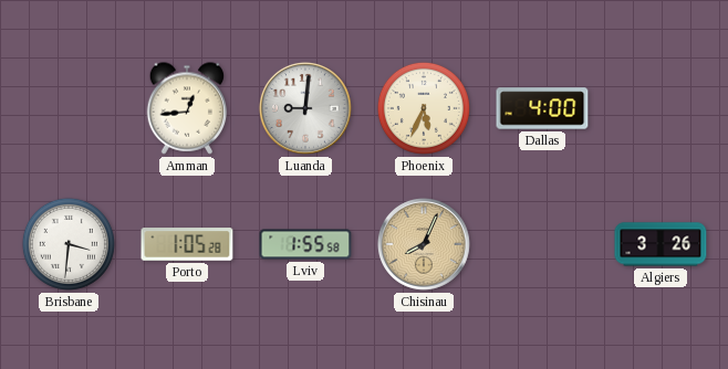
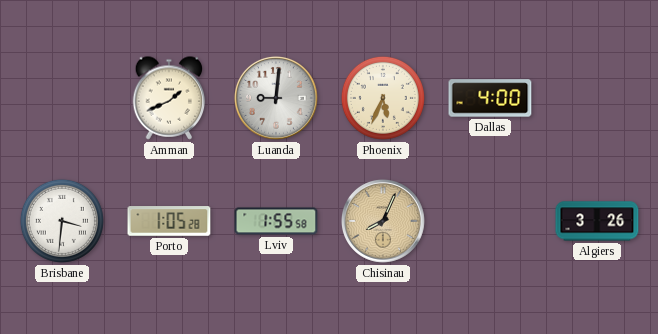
Amman: 12:44 -> 1:41
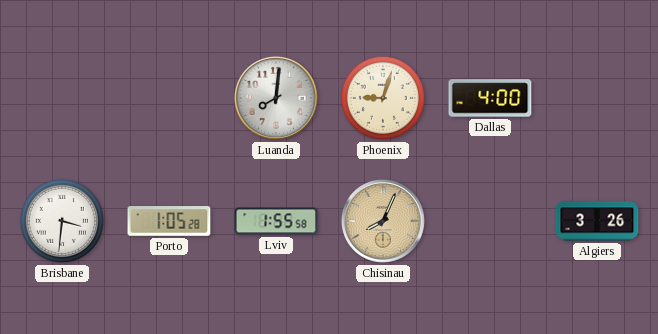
Amman: 1:41 -> none
Luanda: 9:01 -> 8:01
Phoenix: 5:34 -> 9:03
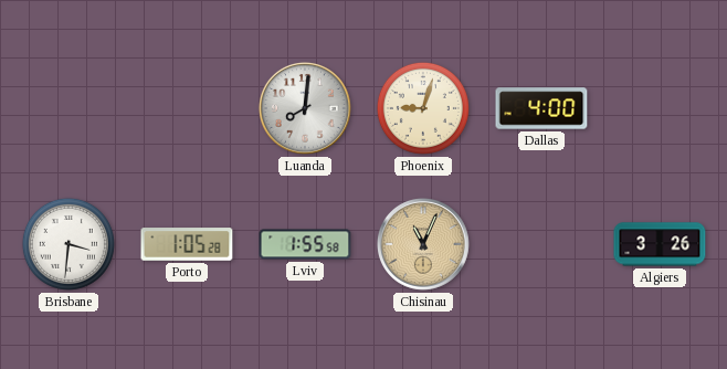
Chisinau: 8:04 -> 11:04
